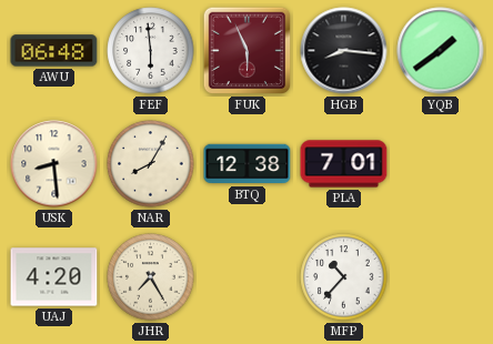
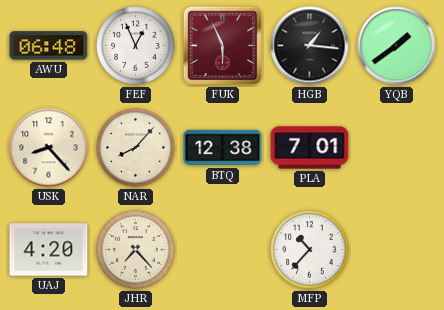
FEF: 5:59 -> 12:56
HGB: 8:16 -> 1:16
USK: 8:29 -> 8:23
NAR: 8:05 -> 8:07
JHR: 7:25 -> 7:23
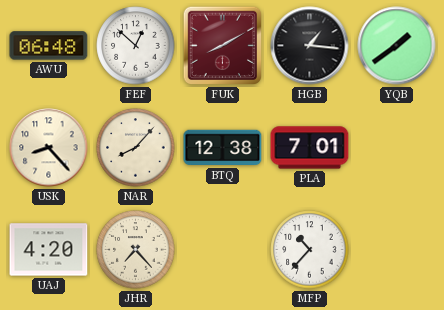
FEF: 12:56 -> 12:52
FUK: 5:56 -> 8:10
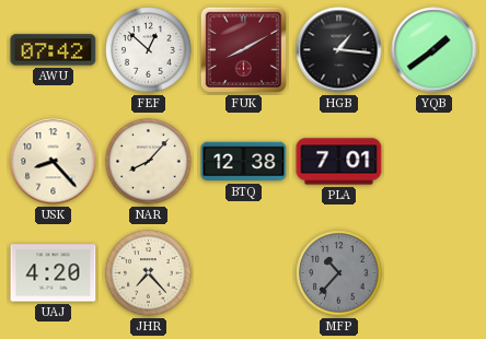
AWU: 06:48 -> 07:42
MFP dial: white -> grey
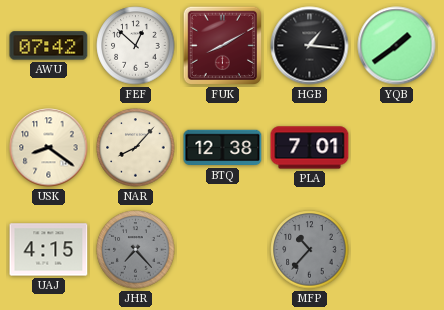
USK: 8:23 -> 8:21
UAJ: 4:20 -> 4:15
JHR dial: cream -> grey
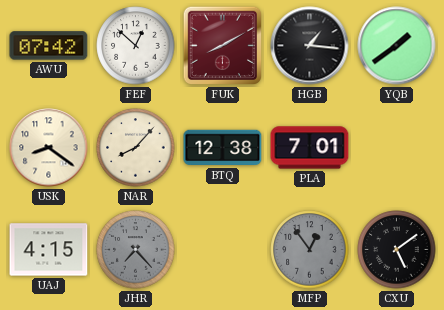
MFP: 10:37 -> 12:54
CXU: none -> 5:09
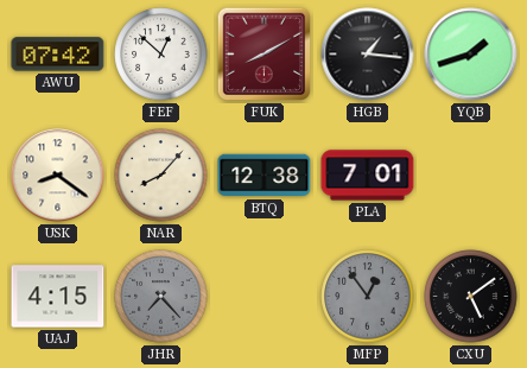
YQB: 1:39 -> 1:42
